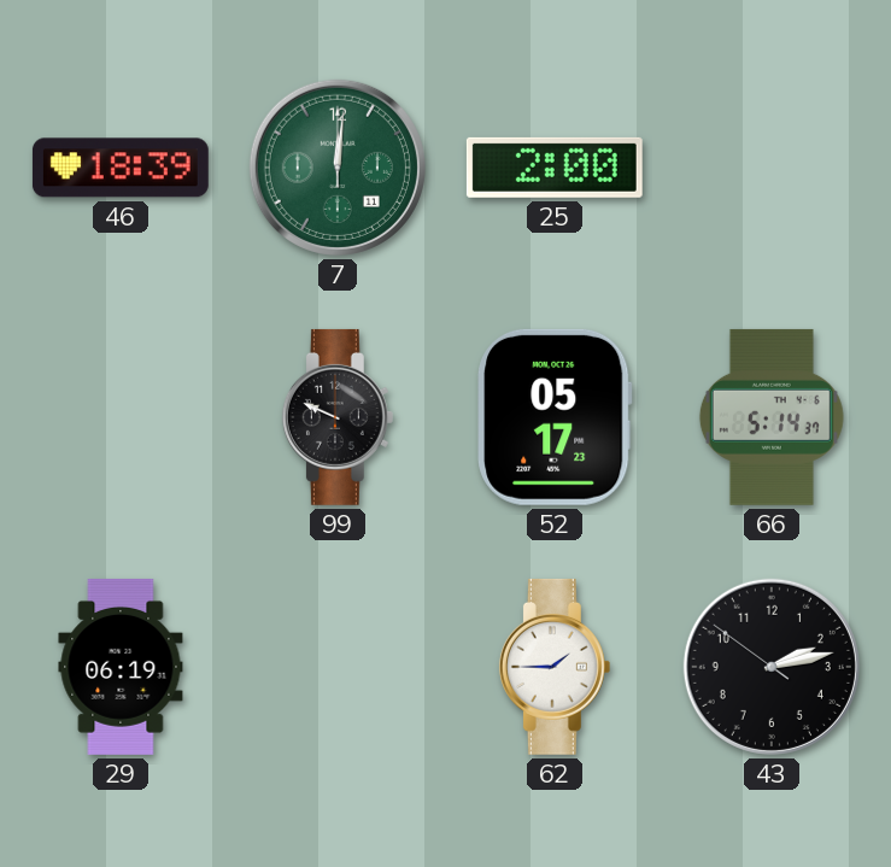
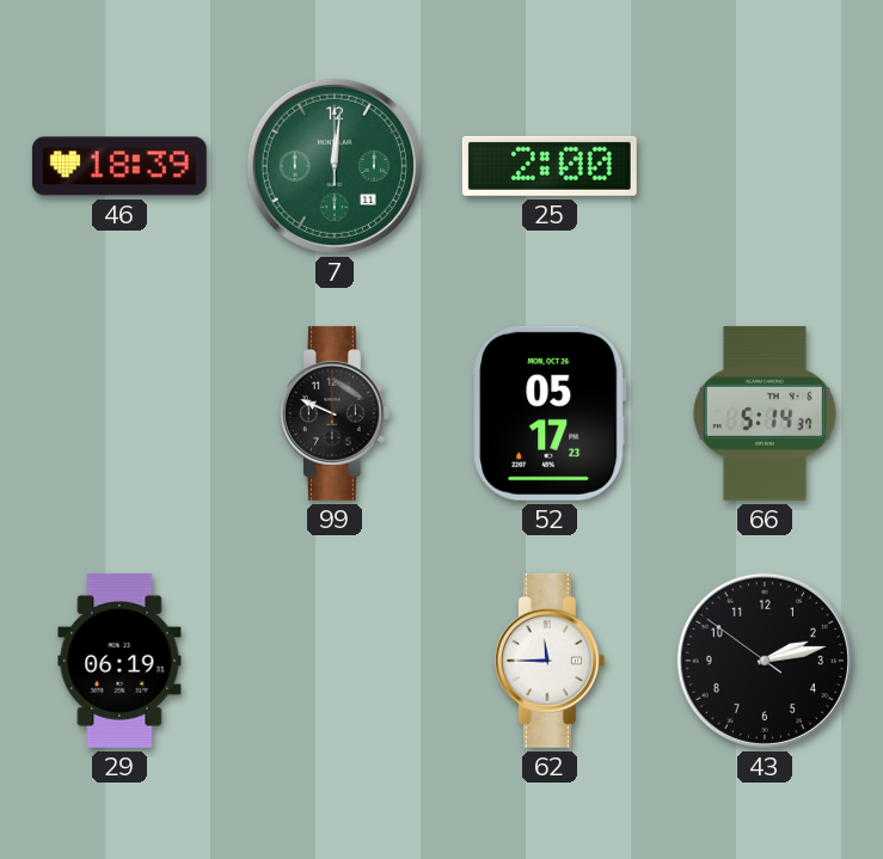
62: 1:45 -> 11:45
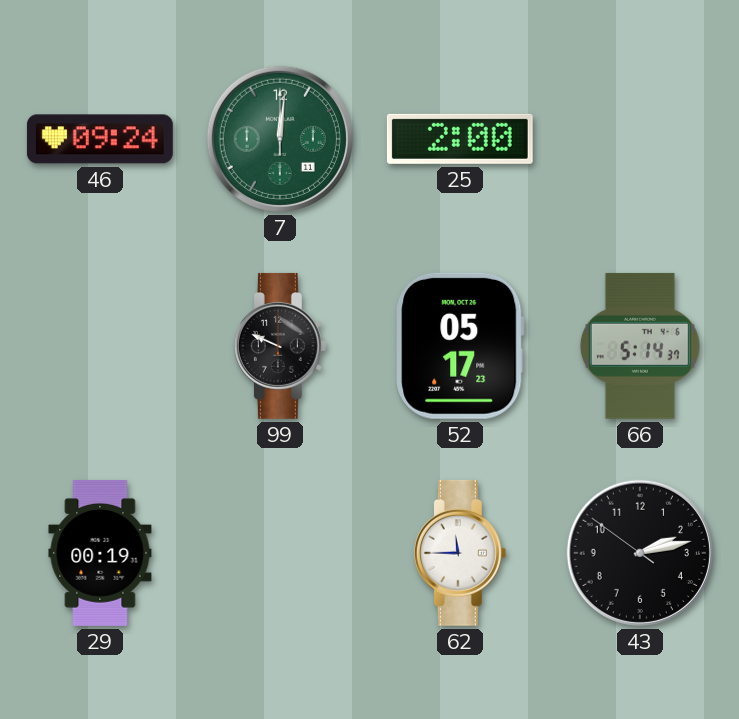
46: 18:39 -> 09:24
29: 06:19 -> 00:19
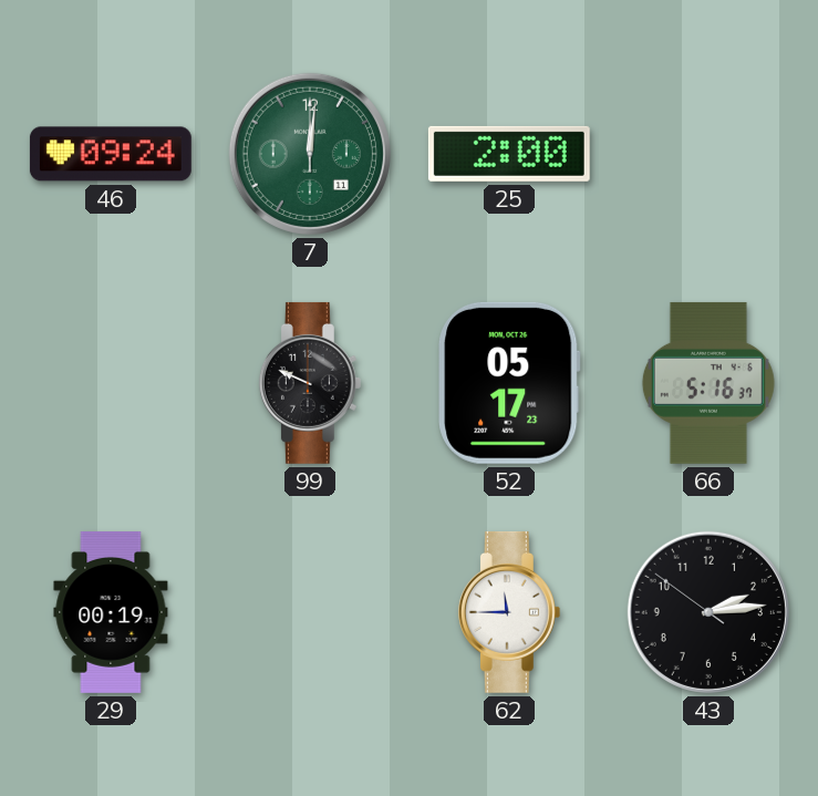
66: 5:14 -> 5:16
43: 2:12 -> 2:13
